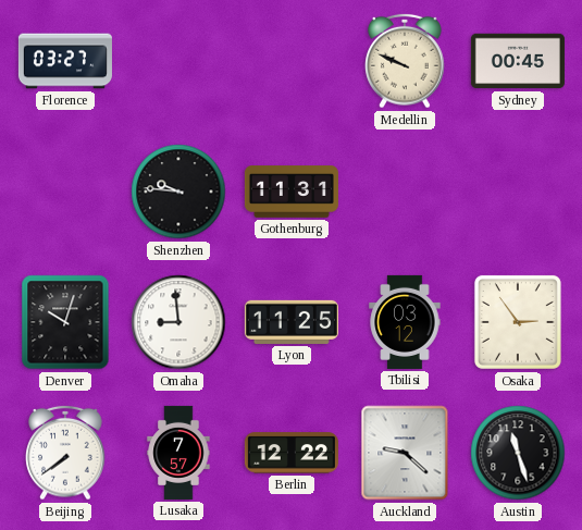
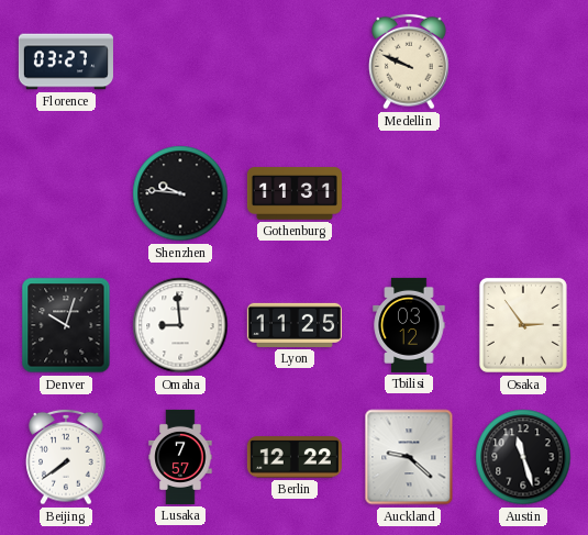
Sydney: 00:45 -> none
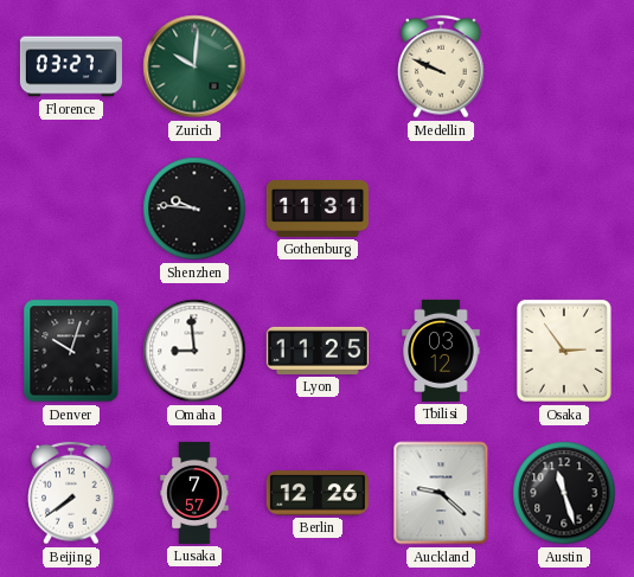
Zurich: none -> 10:01
Berlin: 12:22 -> 12:26
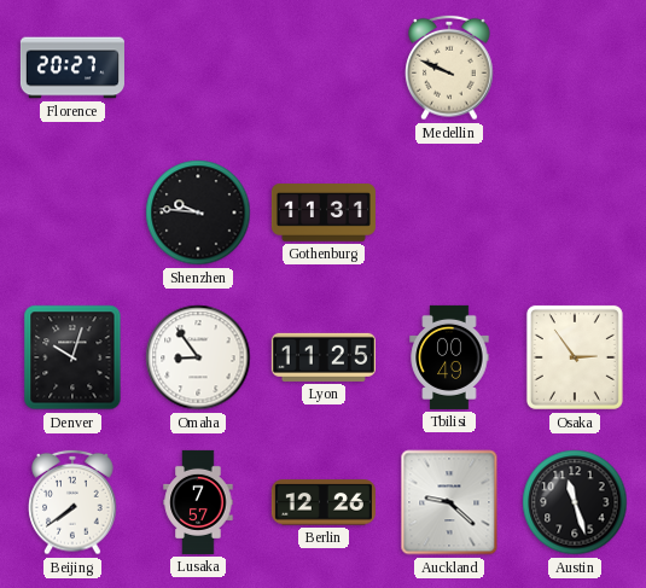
Florence: 03:27 -> 20:27
Zurich: 10:01 -> none
Omaha: 8:59 -> 8:54
Tbilisi: 03:12 -> 00:49
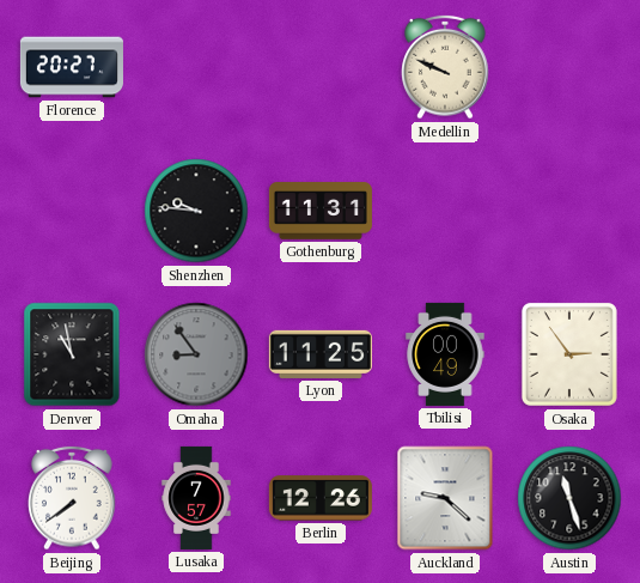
Denver: 10:03 -> 10:58
Omaha dial: white -> grey
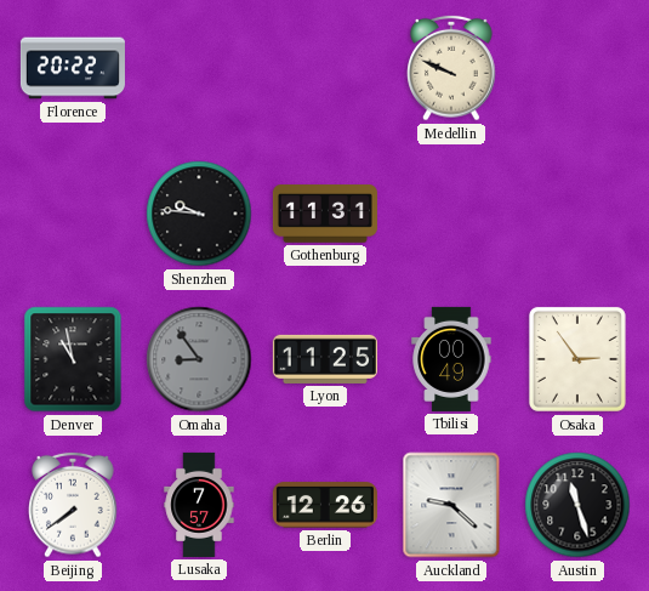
Florence: 20:27 -> 20:22
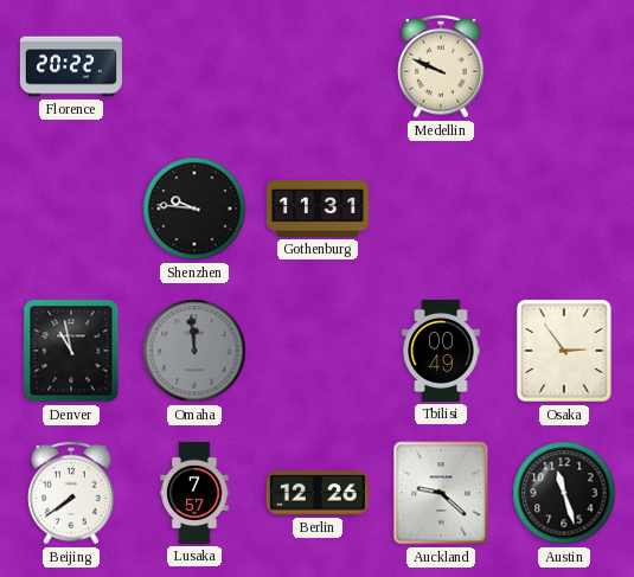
Omaha: 8:54 -> 11:59
Lyon: 11:25 -> none
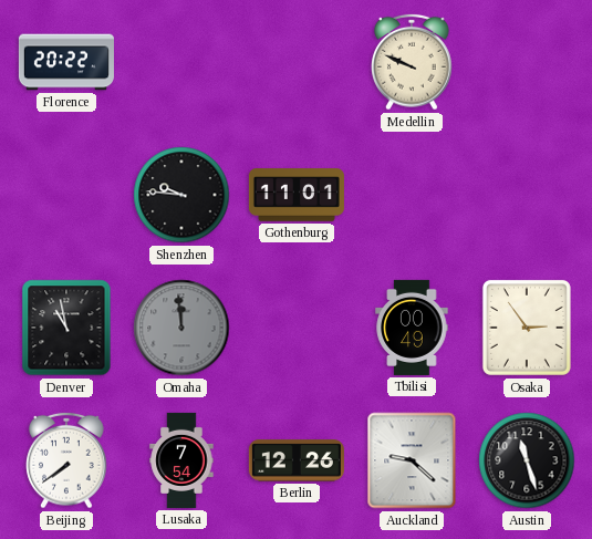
Gothenburg: 11:31 -> 11:01
Lusaka: 7:57 -> 7:54
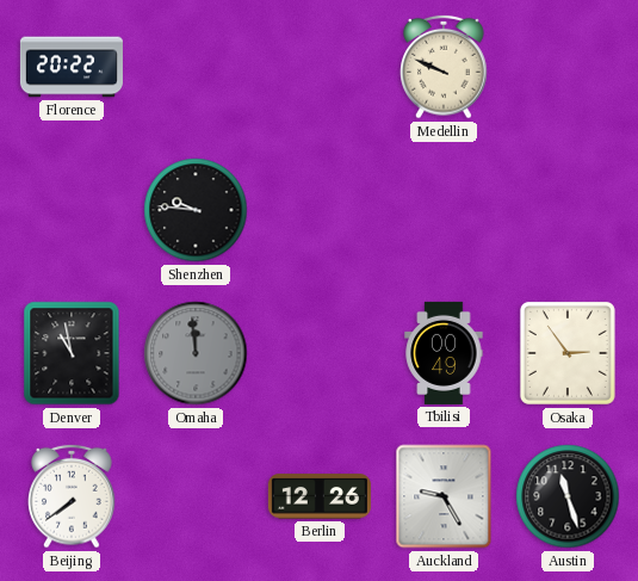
Gothenburg: 11:01 -> none
Lusaka: 7:54 -> none
Auckland: 9:22 -> 9:25
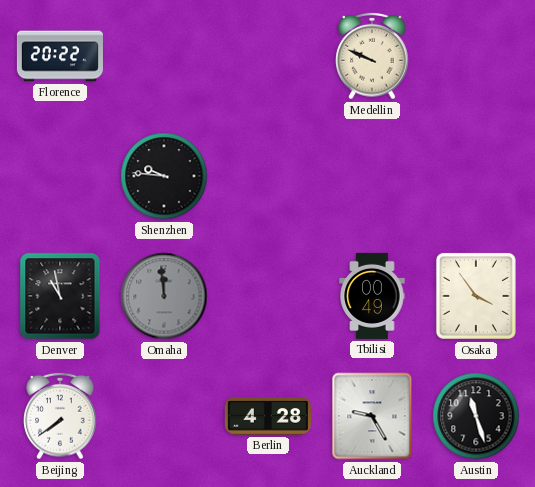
Osaka: 2:54 -> 3:54
Berlin: 12:26 -> 4:28
